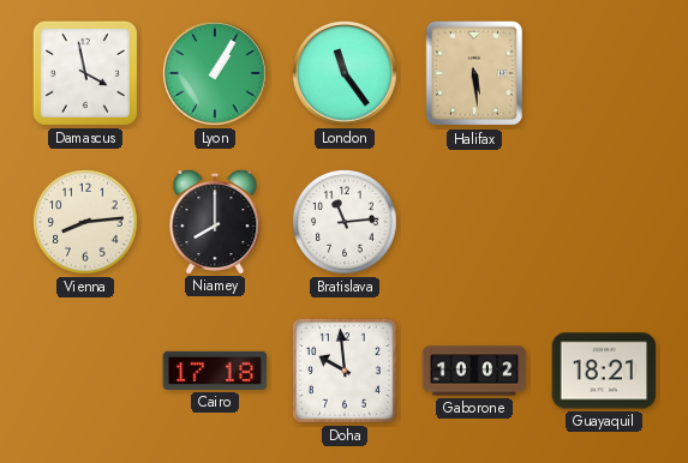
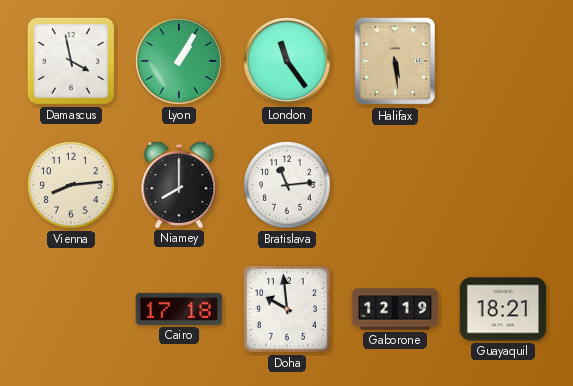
Gaborone: 10:02 -> 12:19
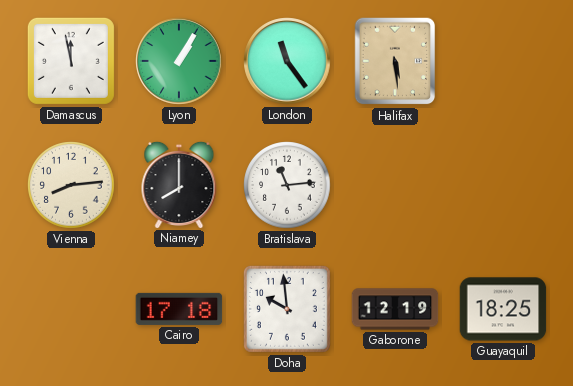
Damascus: 3:58 -> 11:58
Guayaquil: 18:21 -> 18:25
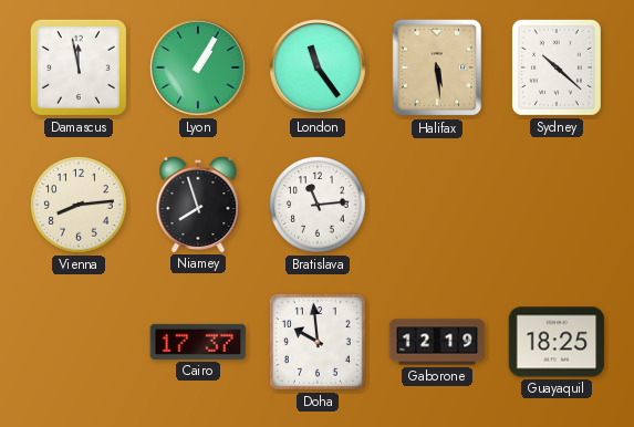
Sydney: none -> 10:22
Niamey: 8:00 -> 7:57
Cairo: 17:18 -> 17:37
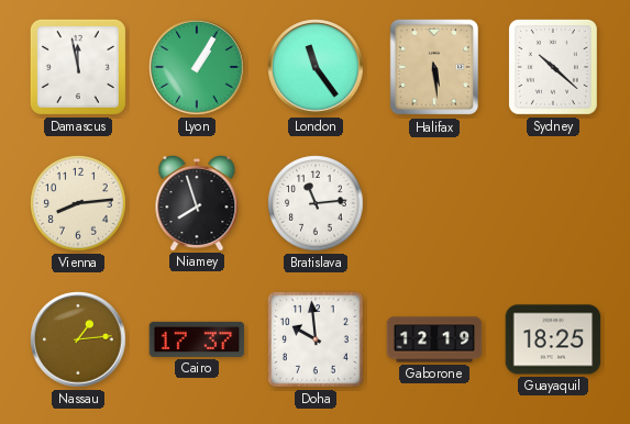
Nassau: none -> 1:14
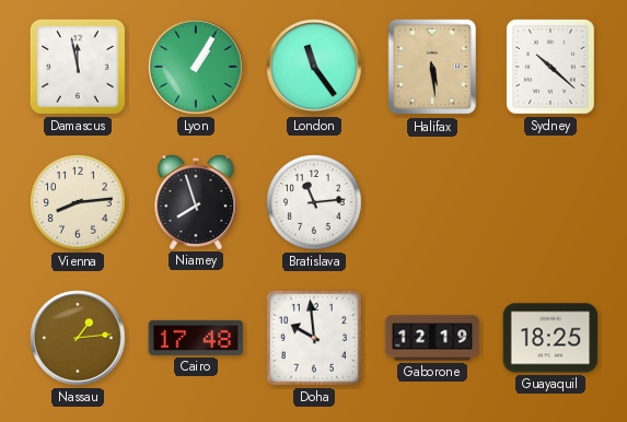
Cairo: 17:37 -> 17:48
